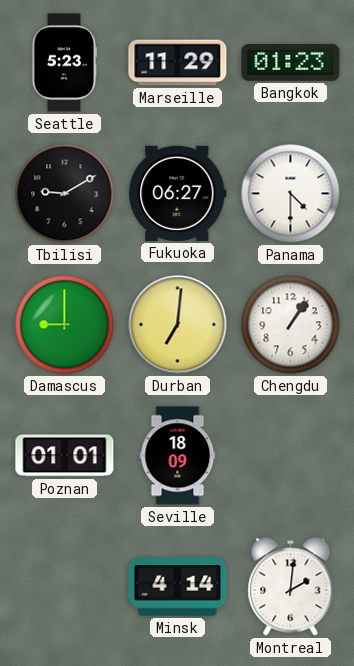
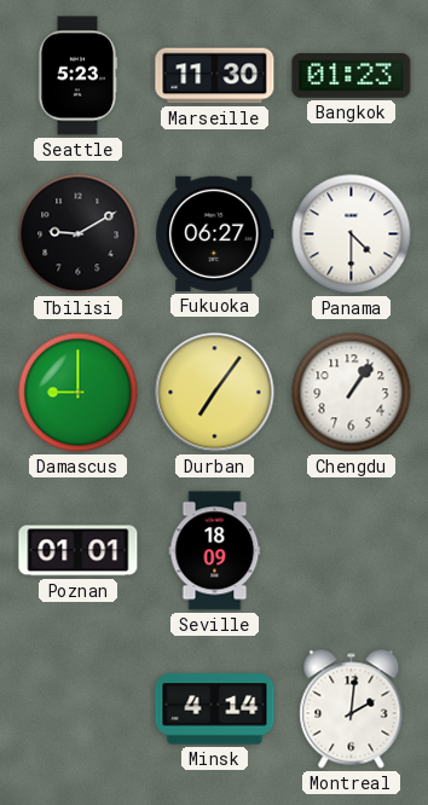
Marseille: 11:29 -> 11:30
Durban: 7:01 -> 7:06
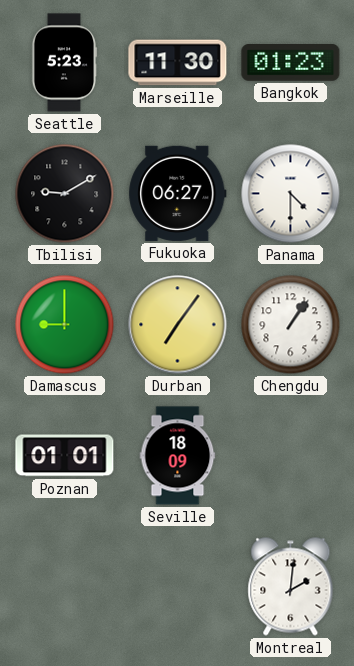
Minsk: 4:14 -> none
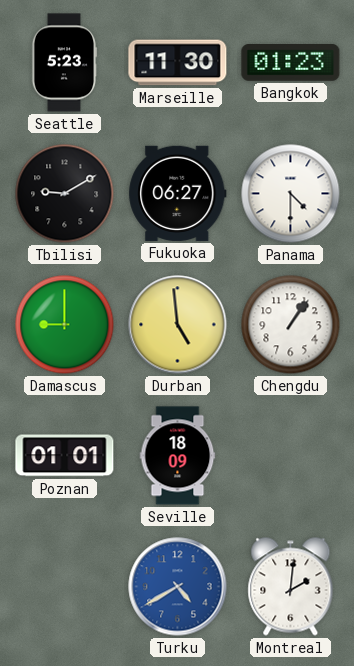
Durban: 7:06 -> 4:59
Turku: none -> 4:40
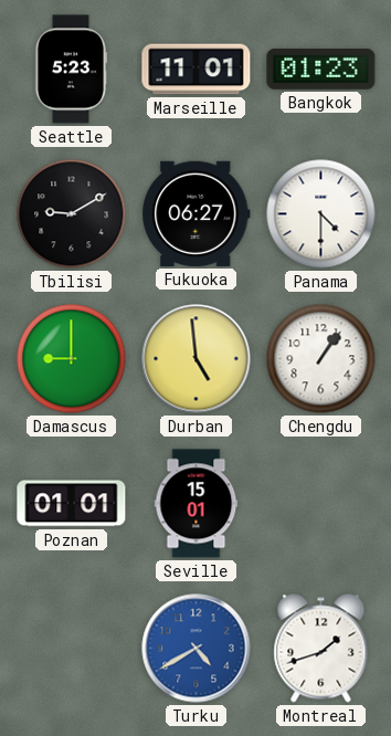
Marseille: 11:30 -> 11:01
Seville: 18:09 -> 15:01
Montreal: 2:01 -> 1:42
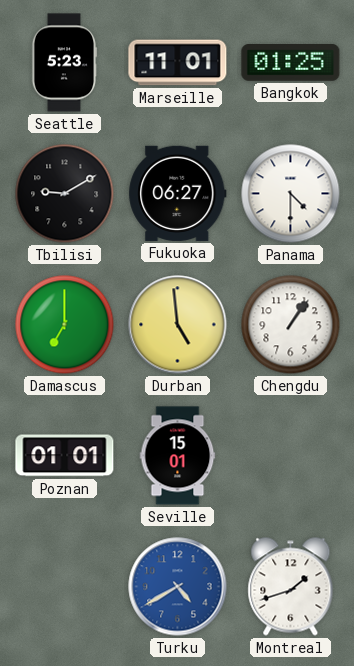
Bangkok: 01:23 -> 01:25
Damascus: 9:00 -> 7:00
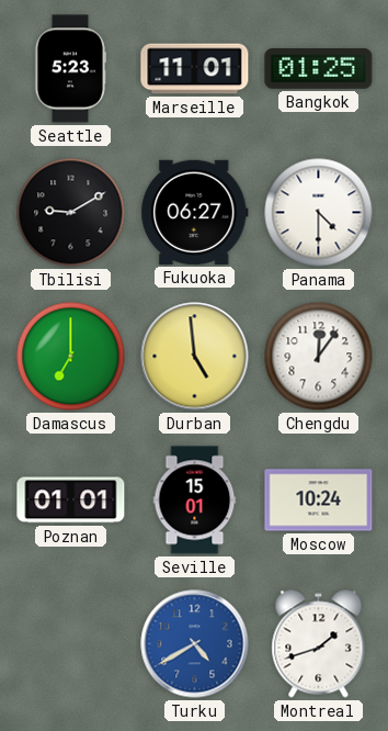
Chengdu: 1:06 -> 12:06
Moscow: none -> 10:24
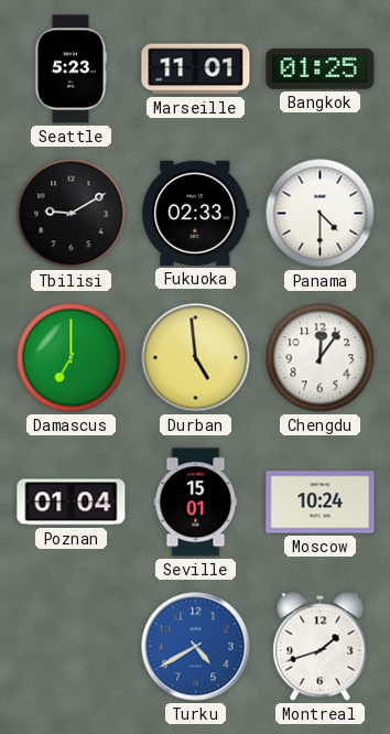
Fukuoka: 06:27 -> 02:33
Poznan: 01:01 -> 01:04
